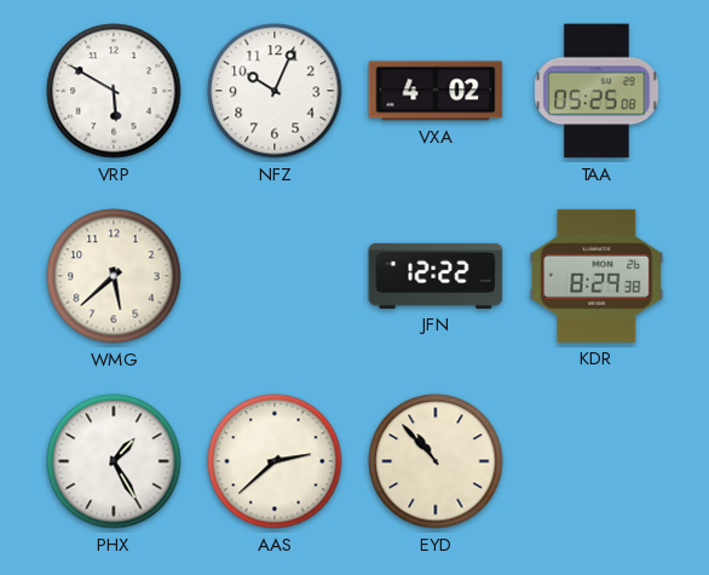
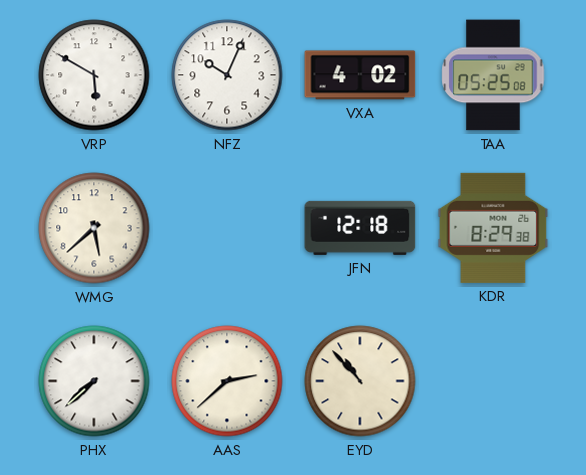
JFN: 12:22 -> 12:18
PHX: 1:25 -> 7:38
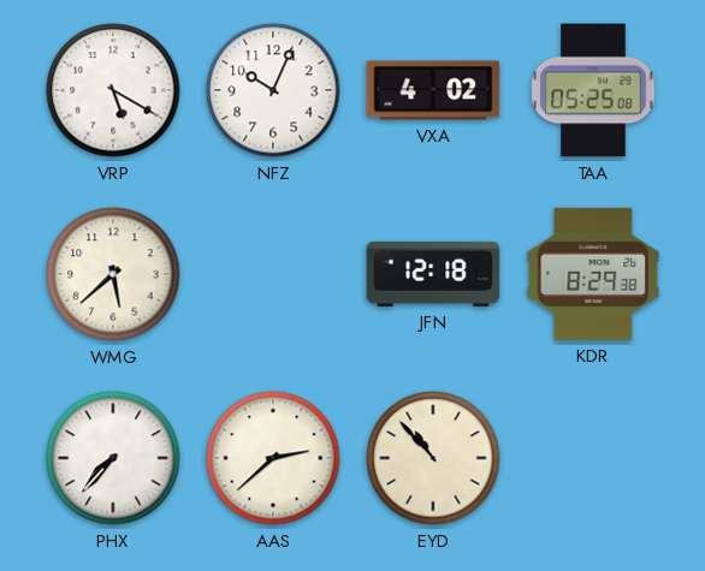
VRP: 5:50 -> 5:20
PHX: 7:38 -> 7:37
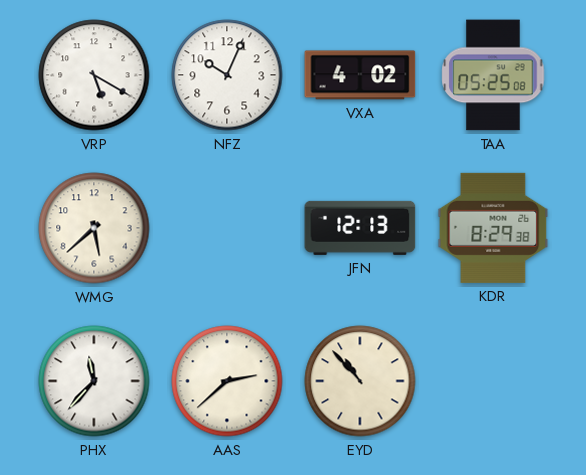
JFN: 12:18 -> 12:13
PHX: 7:37 -> 11:37
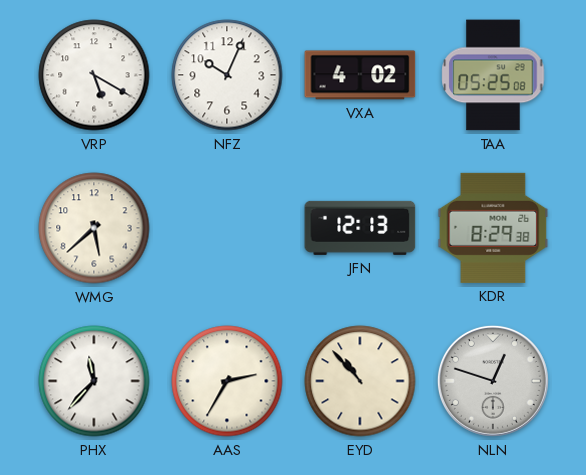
AAS: 2:38 -> 2:35
NLN: none -> 12:48
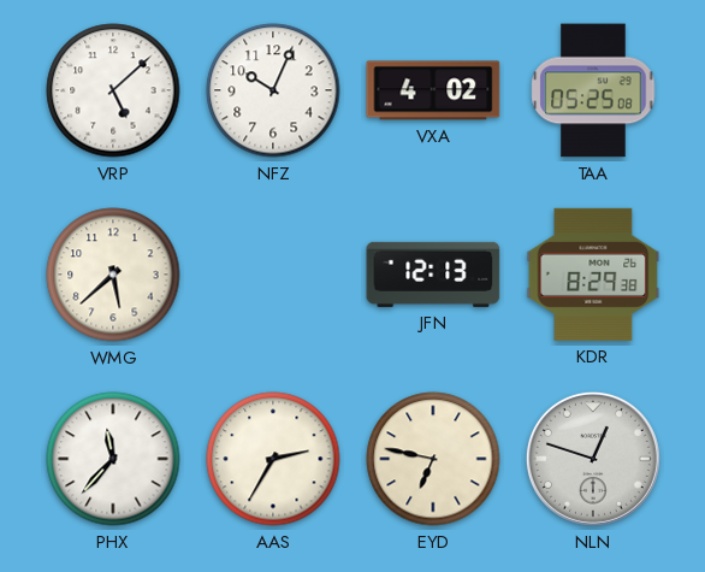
VRP: 5:20 -> 5:08
EYD: 10:53 -> 6:47
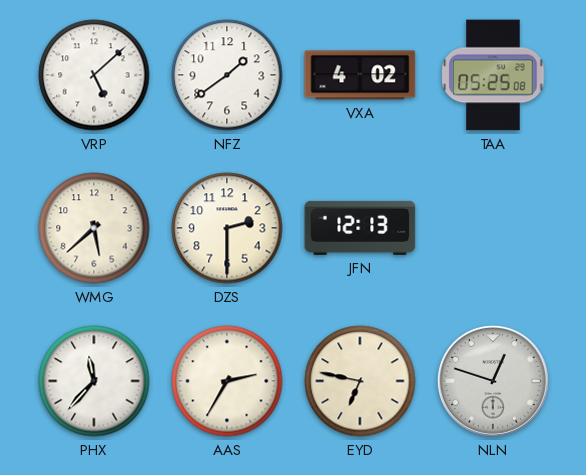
NFZ: 10:04 -> 1:39
DZS: none -> 2:30
KDR: 8:29 -> none
